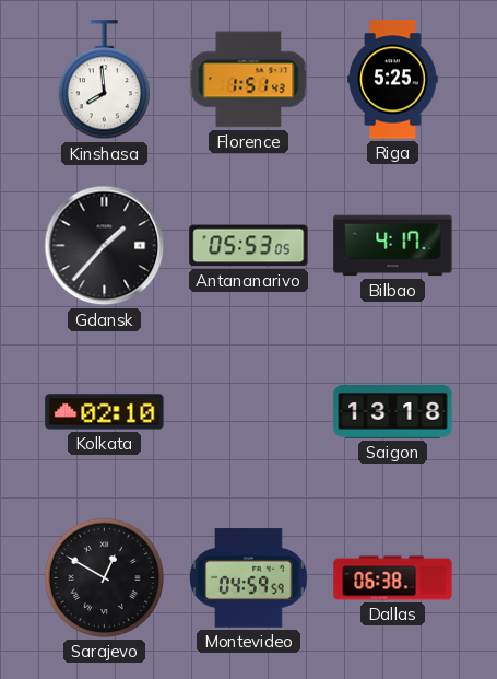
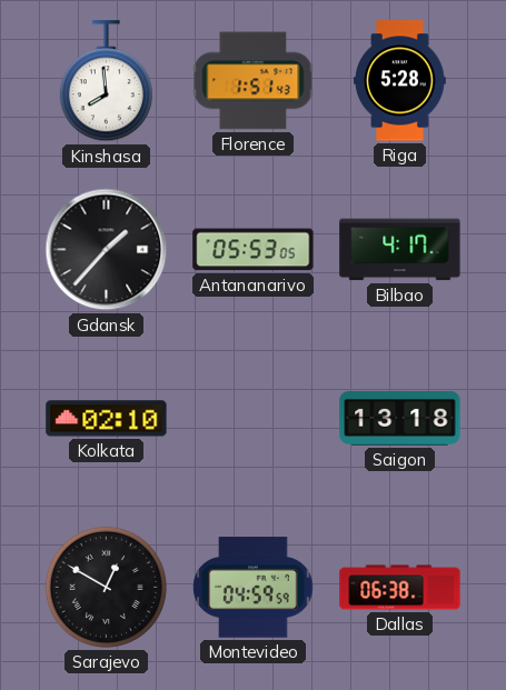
Riga: 5:25 -> 5:28
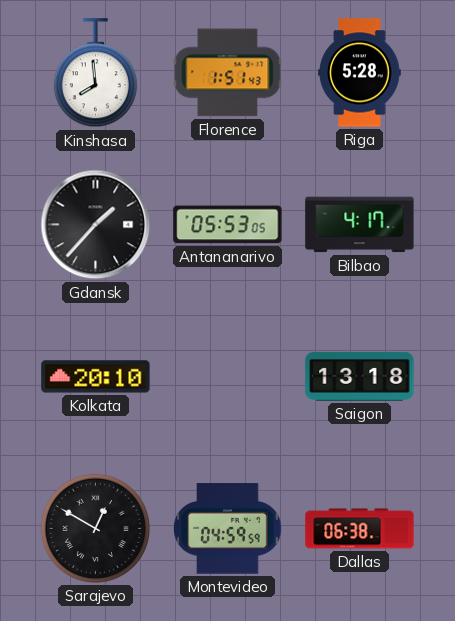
Kolkata: 02:10 -> 20:10
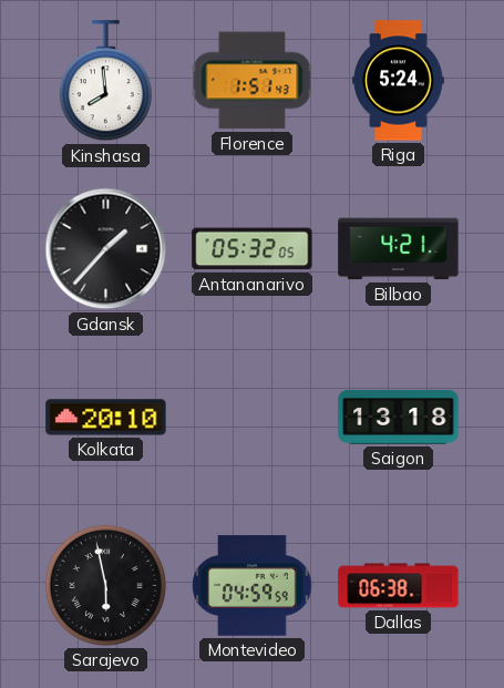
Riga: 5:28 -> 5:24
Antananarivo: 05:53 -> 05:32
Bilbao: 4:17 -> 4:21
Sarajevo: 12:50 -> 5:58
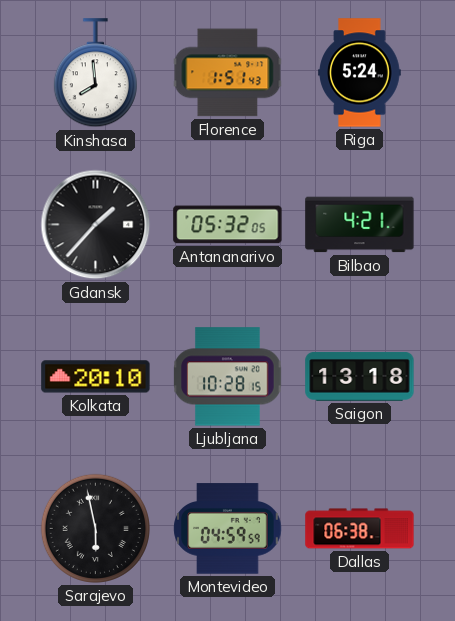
Ljubljana: none -> 10:28
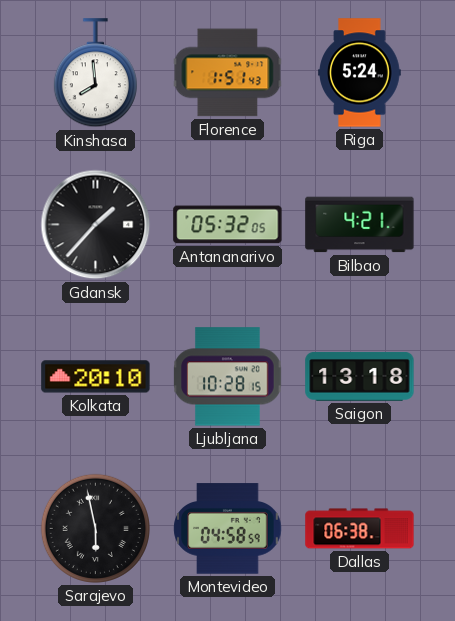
Montevideo: 04:59 -> 04:58
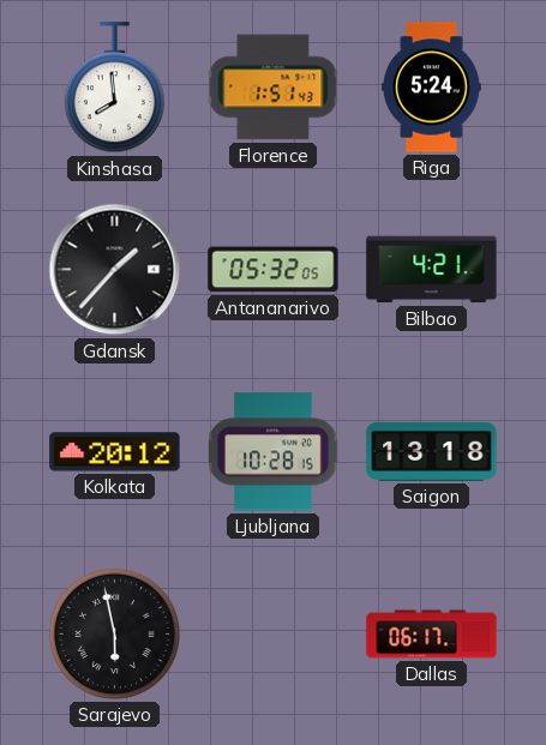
Kolkata: 20:10 -> 20:12
Montevideo: 04:58 -> none
Dallas: 06:38 -> 06:17
